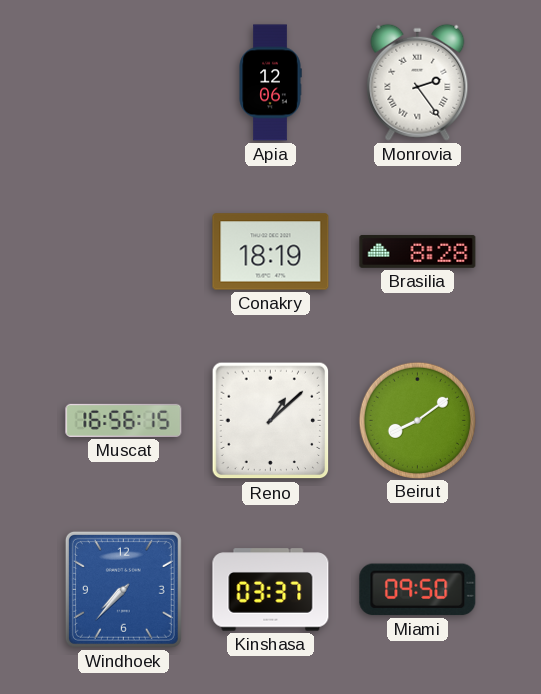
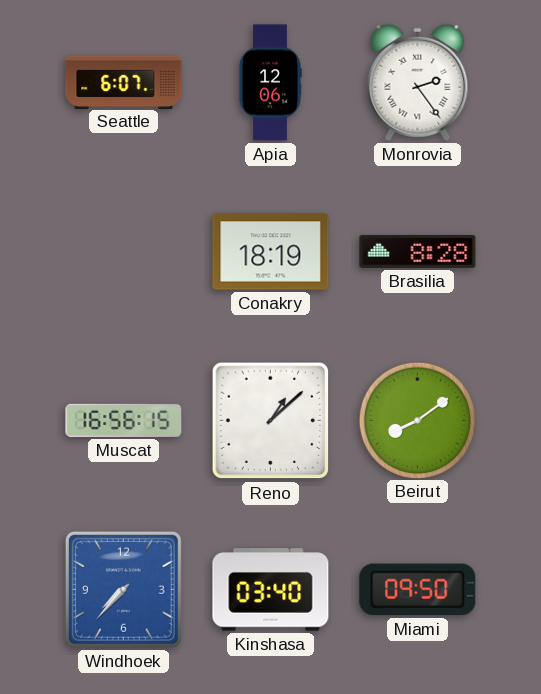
Seattle: none -> 6:07
Kinshasa: 03:37 -> 03:40
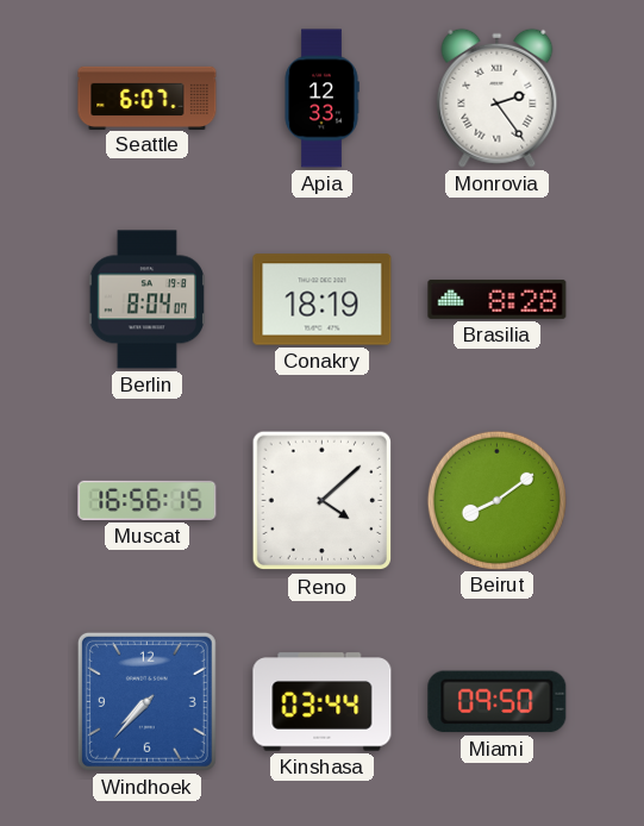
Apia: 12:06 -> 12:33
Berlin: none -> 8:04
Reno: 1:08 -> 4:08
Kinshasa: 03:40 -> 03:44
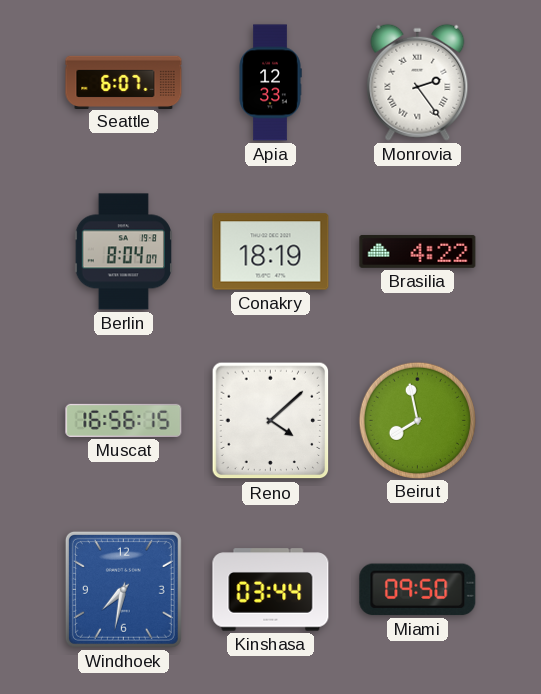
Brasilia: 8:28 -> 4:22
Beirut: 8:09 -> 7:58
Windhoek: 7:37 -> 7:32
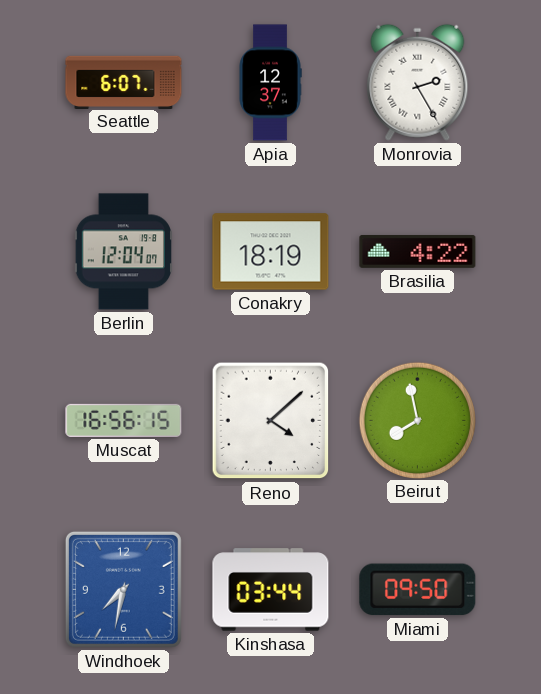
Apia: 12:33 -> 12:37
Monrovia: 2:24 -> 2:25
Berlin: 8:04 -> 12:04
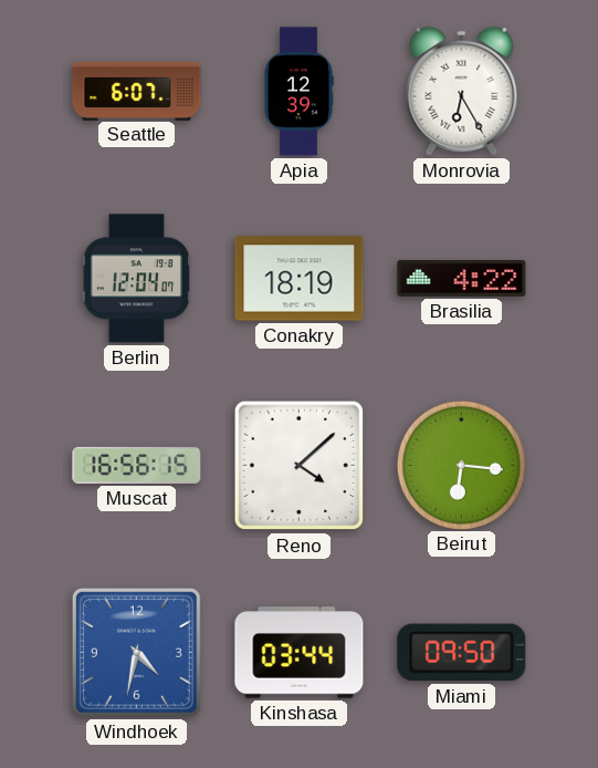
Apia: 12:37 -> 12:39
Monrovia: 2:25 -> 6:25
Beirut: 7:58 -> 6:16
Windhoek: 7:32 -> 4:32
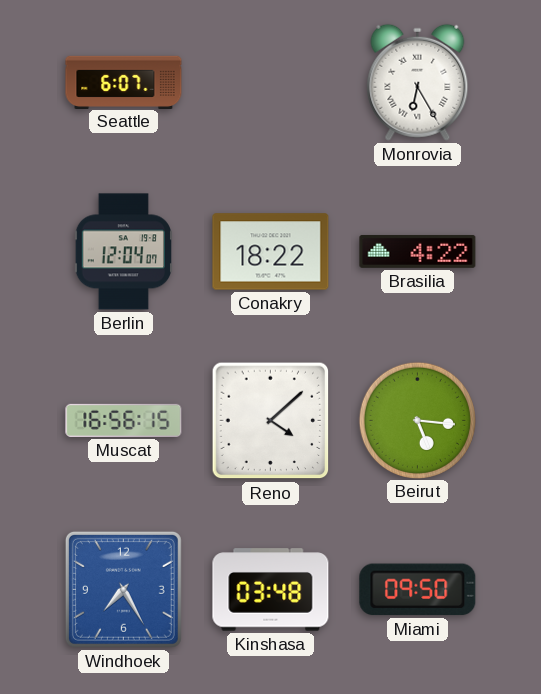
Apia: 12:39 -> none
Conakry: 18:19 -> 18:22
Beirut: 6:16 -> 5:16
Windhoek: 4:32 -> 7:25
Kinshasa: 03:44 -> 03:48
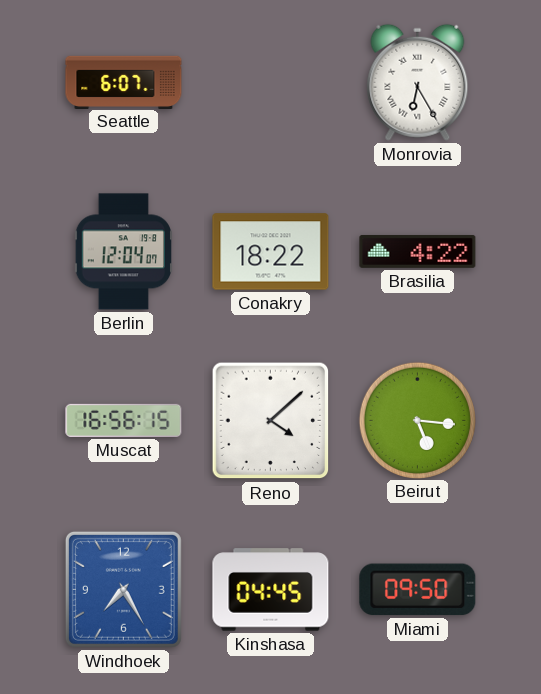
Kinshasa: 03:48 -> 04:45
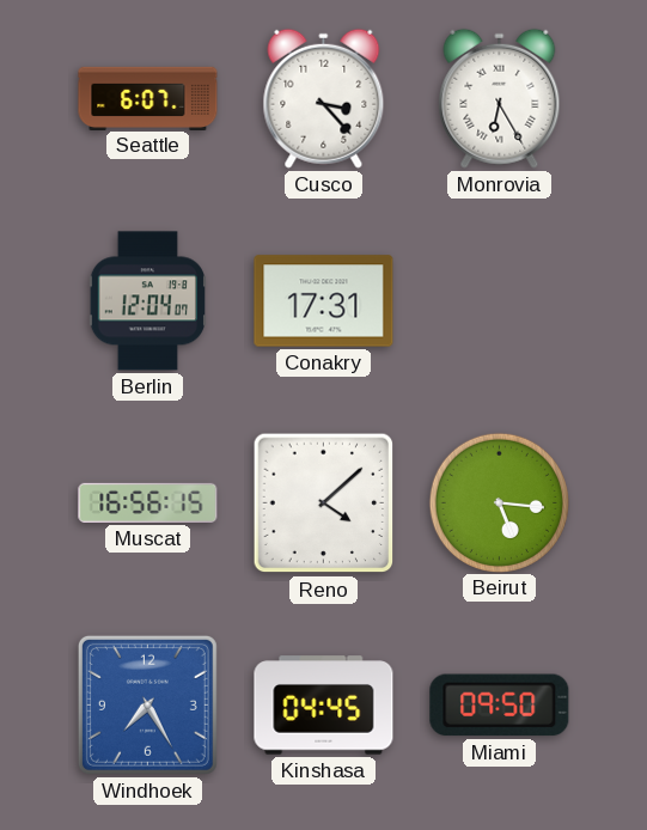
Cusco: none -> 3:23
Conakry: 18:22 -> 17:31
Brasilia: 4:22 -> none
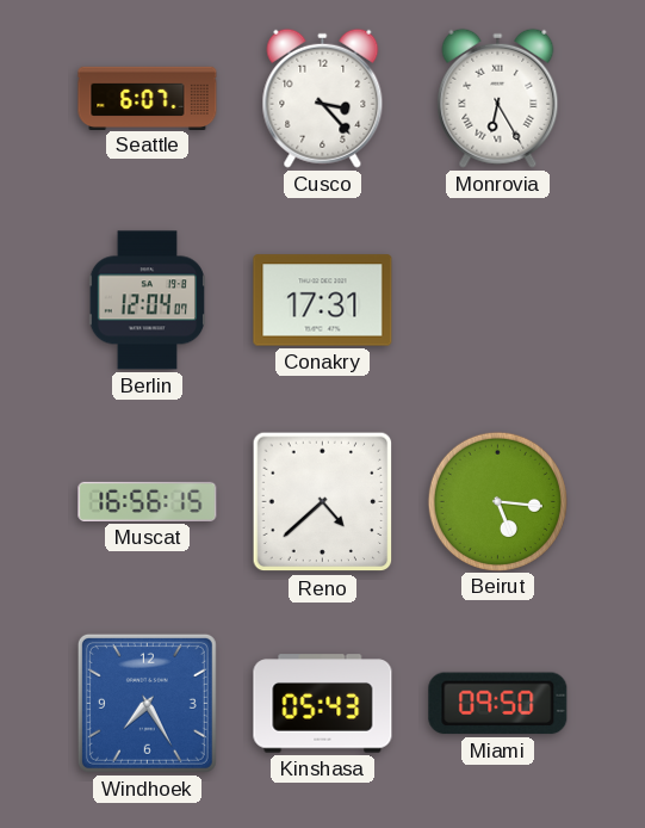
Reno: 4:08 -> 4:38
Kinshasa: 04:45 -> 05:43
